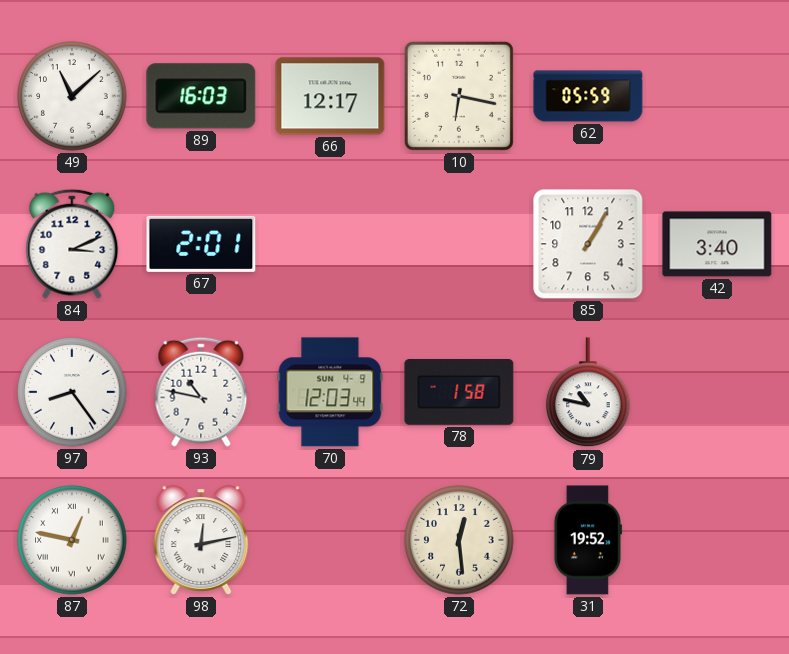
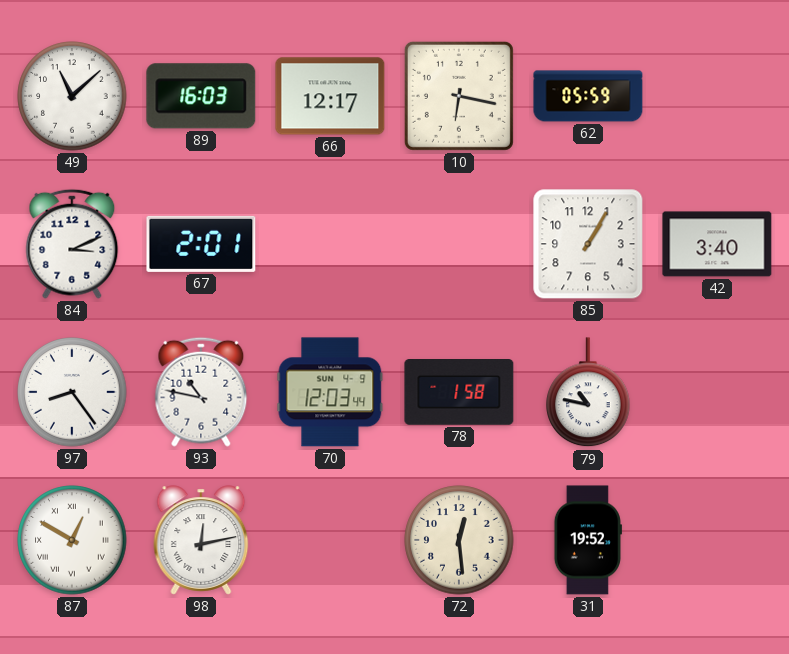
87: 12:47 -> 12:50
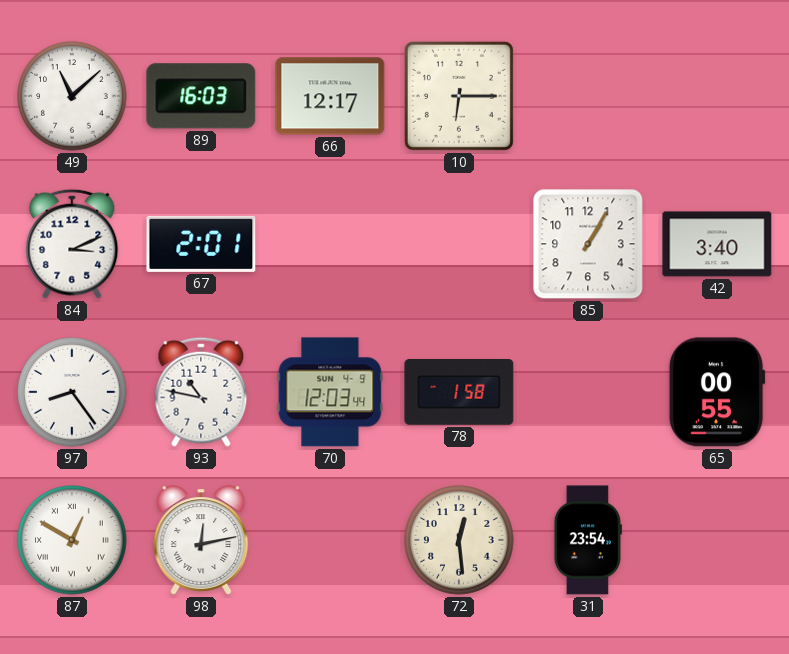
10: 6:17 -> 6:15
62: 05:59 -> none
79: 10:47 -> none
65: none -> 00:55
31: 19:52 -> 23:54
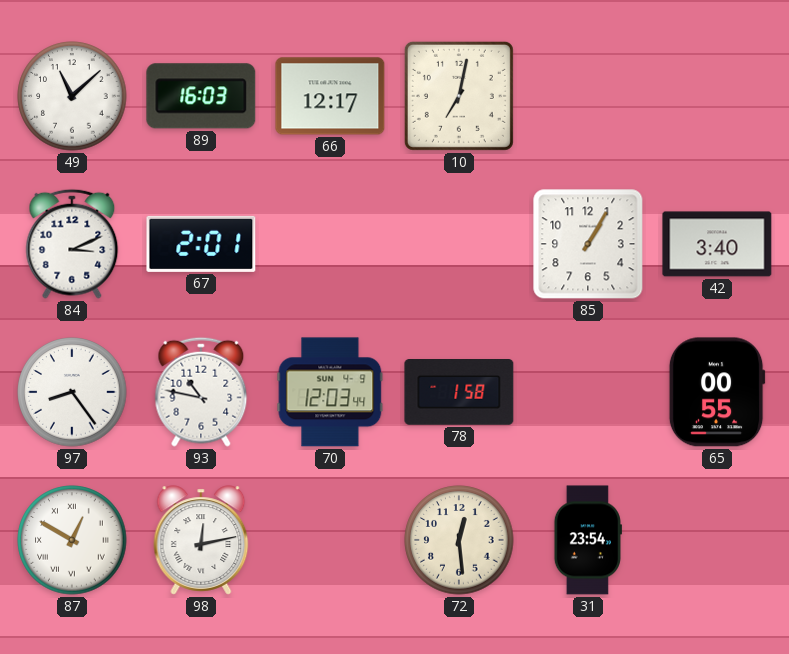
10: 6:15 -> 7:02
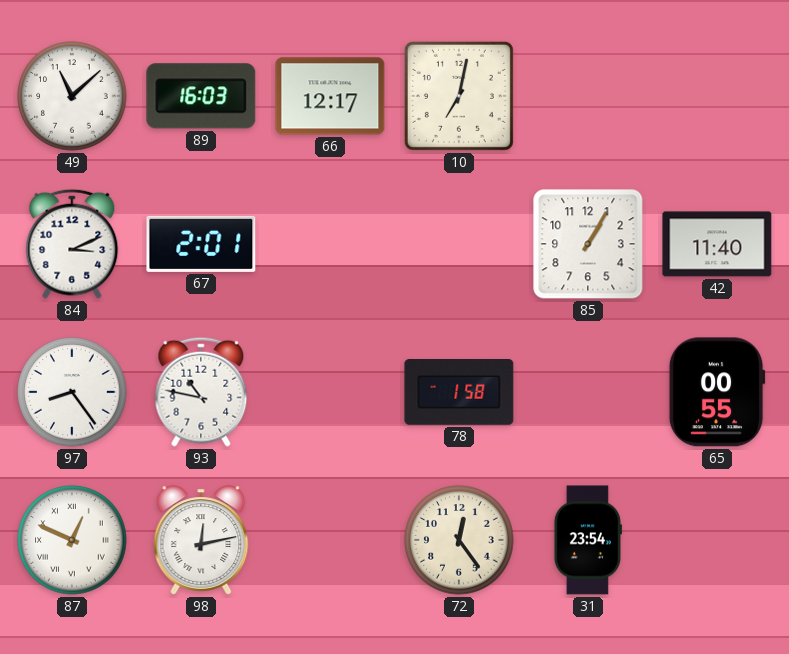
42: 3:40 -> 11:40
70: 12:03 -> none
87: 12:50 -> 12:49
72: 12:29 -> 12:24
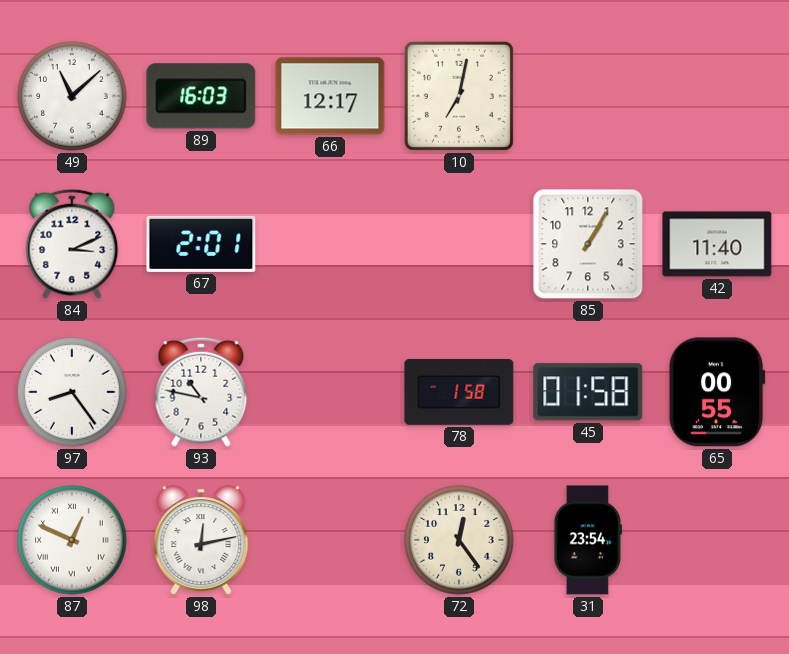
45: none -> 01:58
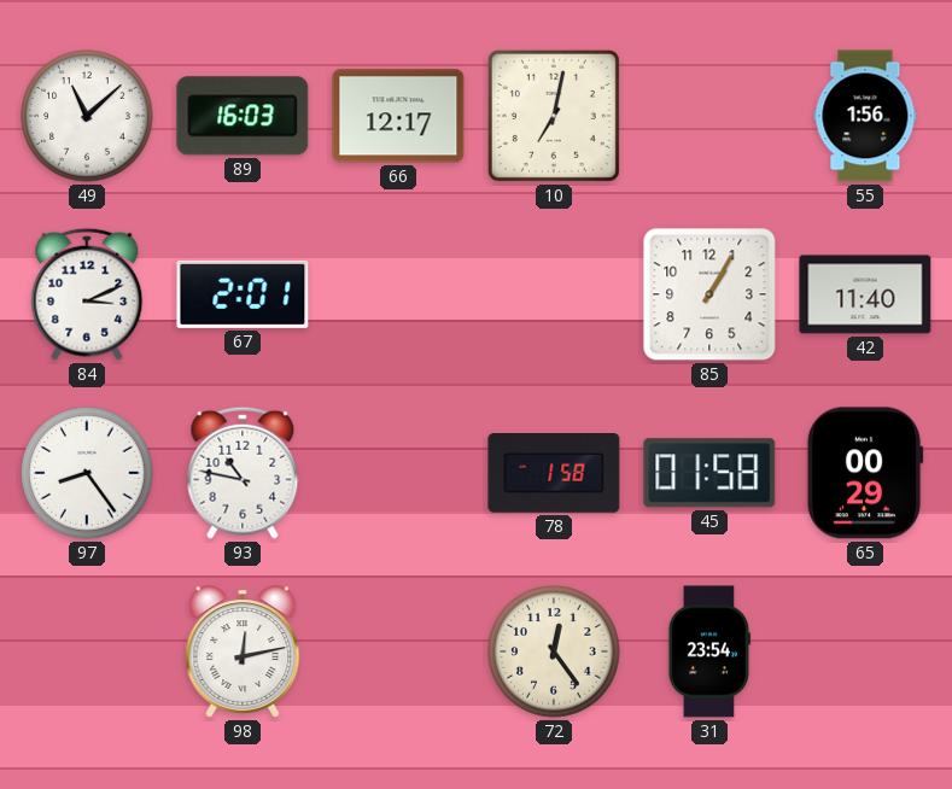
55: none -> 1:56
65: 00:55 -> 00:29
87: 12:49 -> none
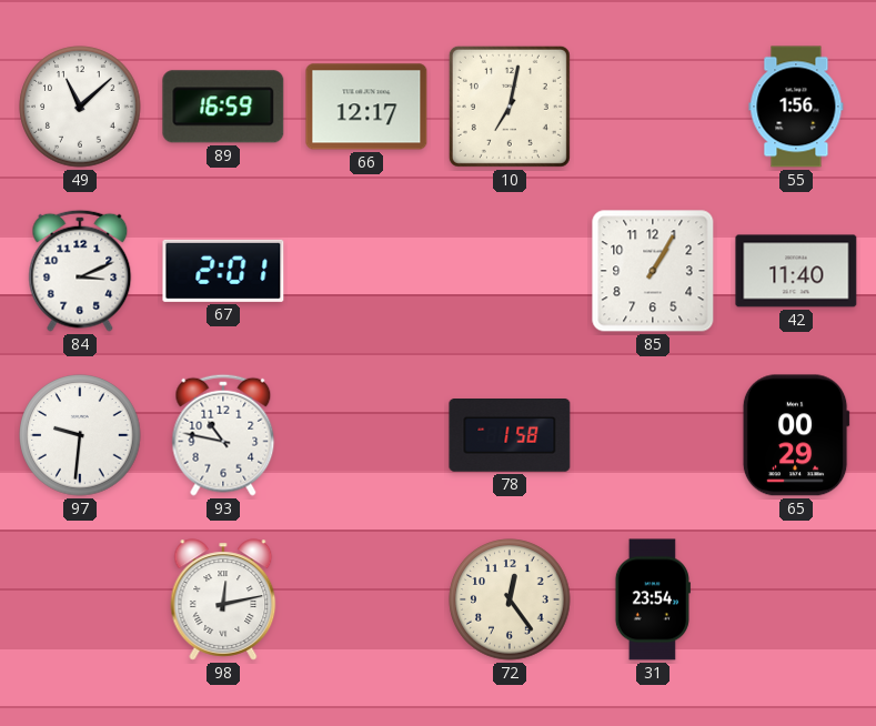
89: 16:03 -> 16:59
97: 8:24 -> 9:31
45: 01:58 -> none
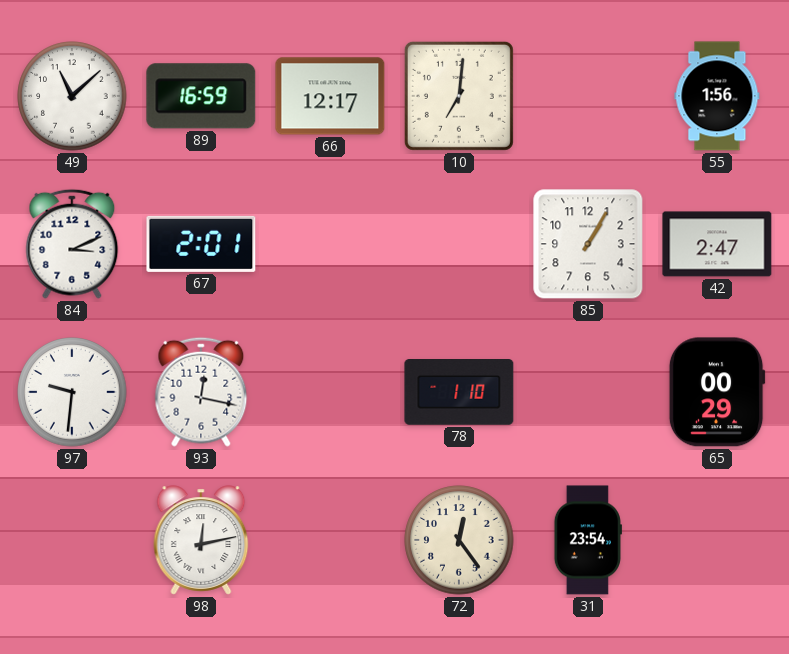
10: 7:02 -> 7:01
42: 11:40 -> 2:47
93: 10:47 -> 12:17
78: 1:58 -> 1:10
